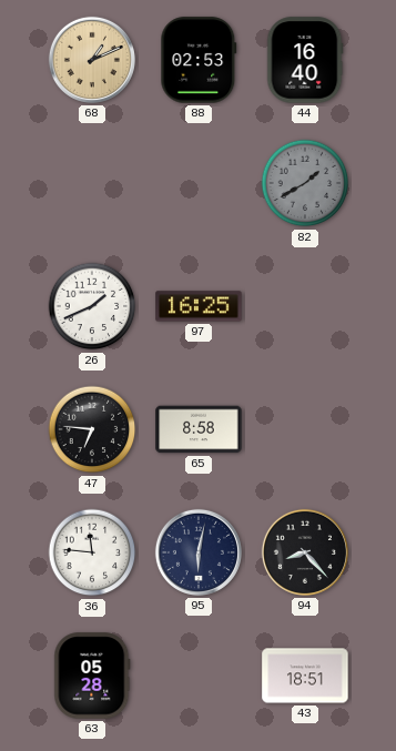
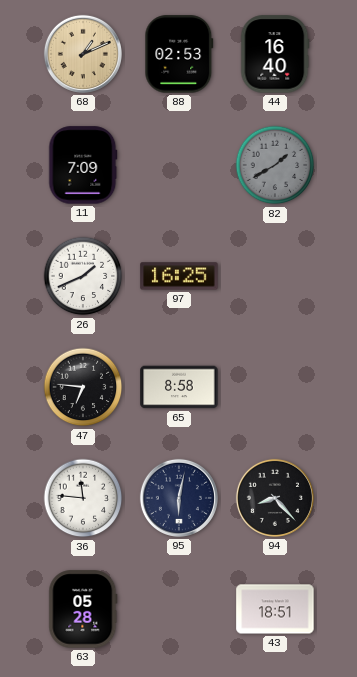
11: none -> 7:09
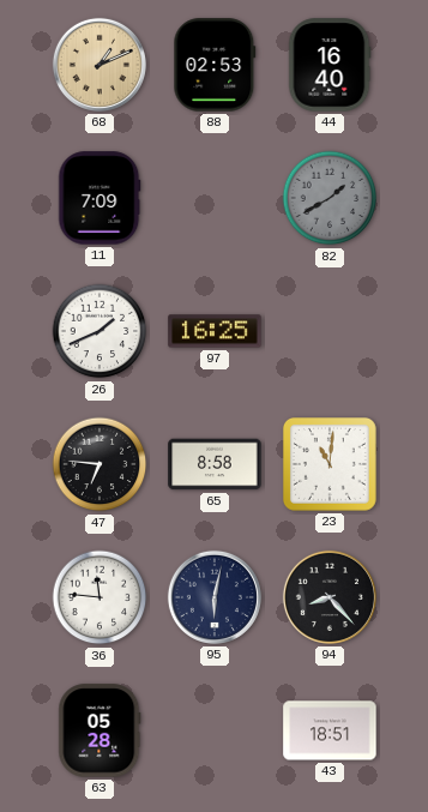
23: none -> 11:01
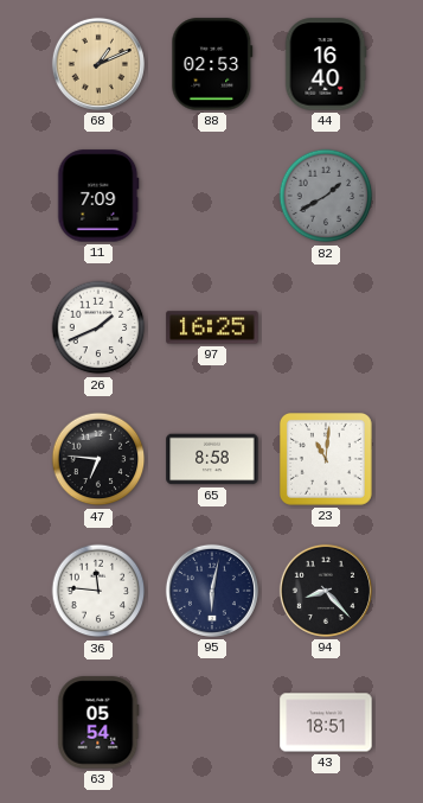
63: 05:28 -> 05:54
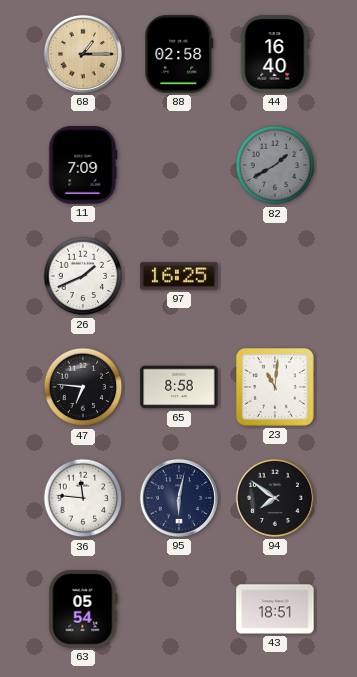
68: 1:11 -> 1:15
88: 02:53 -> 02:58
94: 8:23 -> 7:51
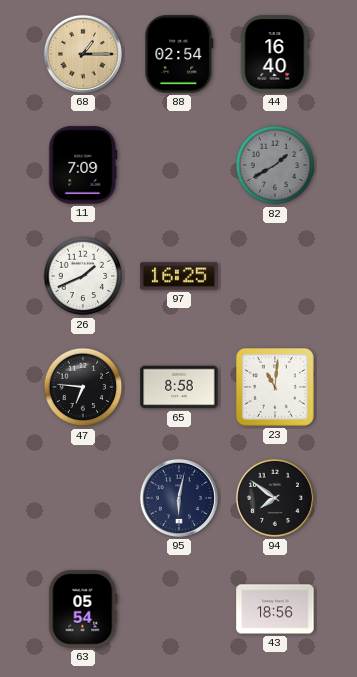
88: 02:58 -> 02:54
36: 11:46 -> none
43: 18:51 -> 18:56
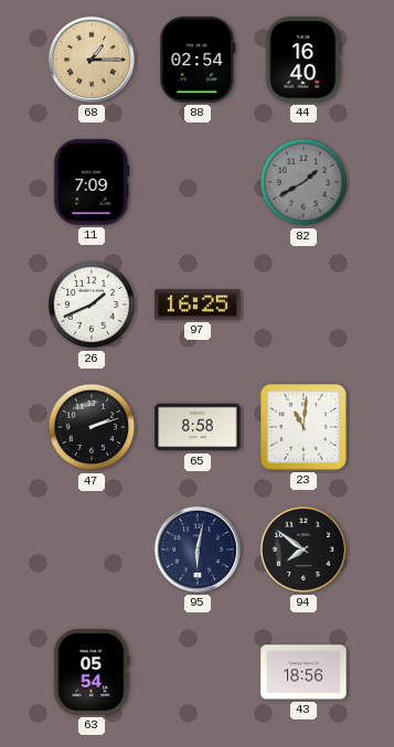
47: 6:46 -> 2:12
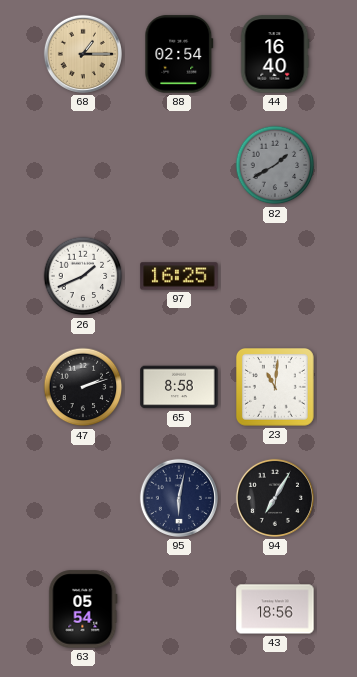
11: 7:09 -> none
94: 7:51 -> 7:05
